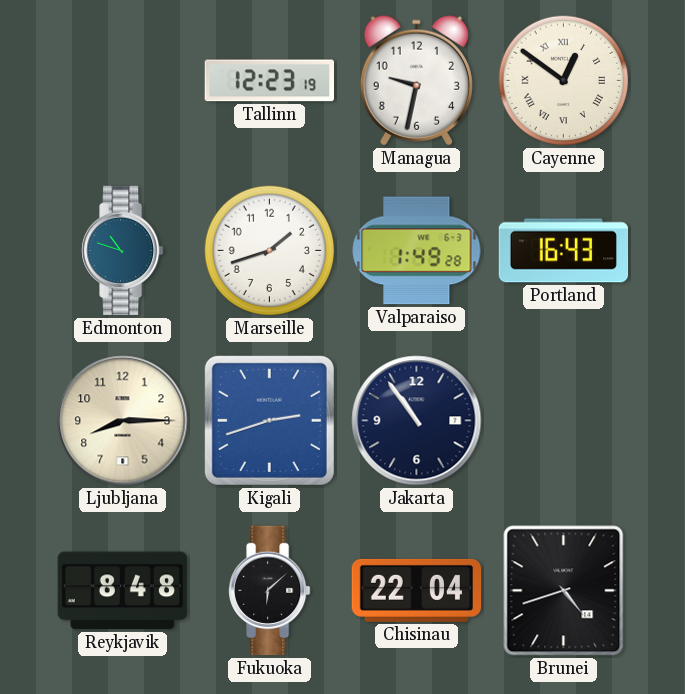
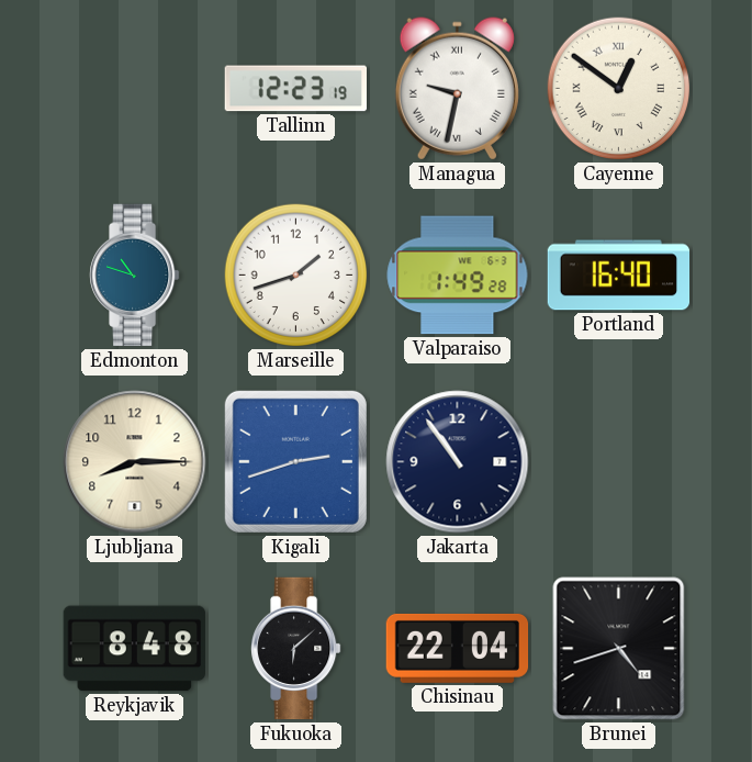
Managua numerals: Arabic -> Roman
Portland: 16:43 -> 16:40
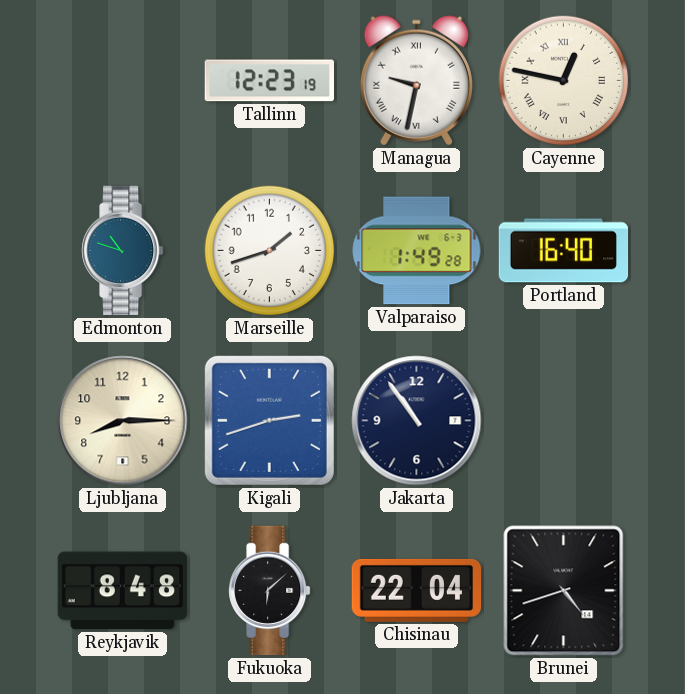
Cayenne: 12:51 -> 12:47
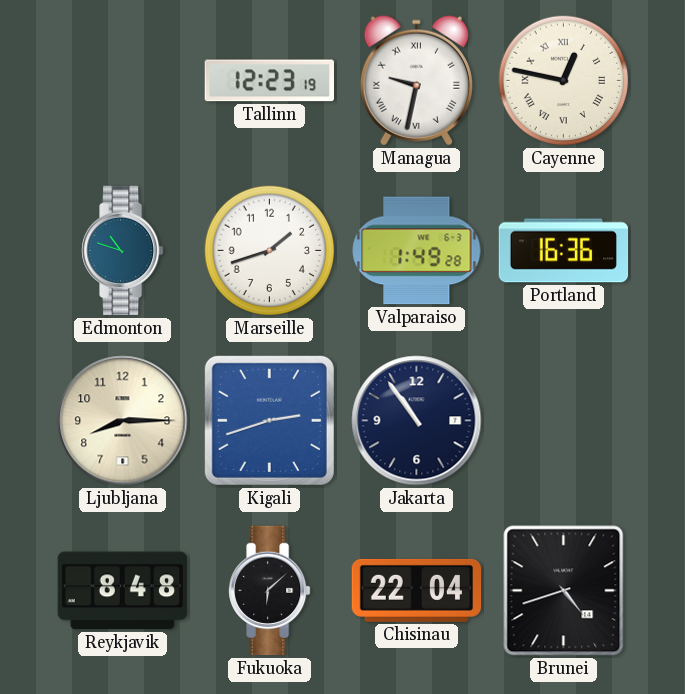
Portland: 16:40 -> 16:36
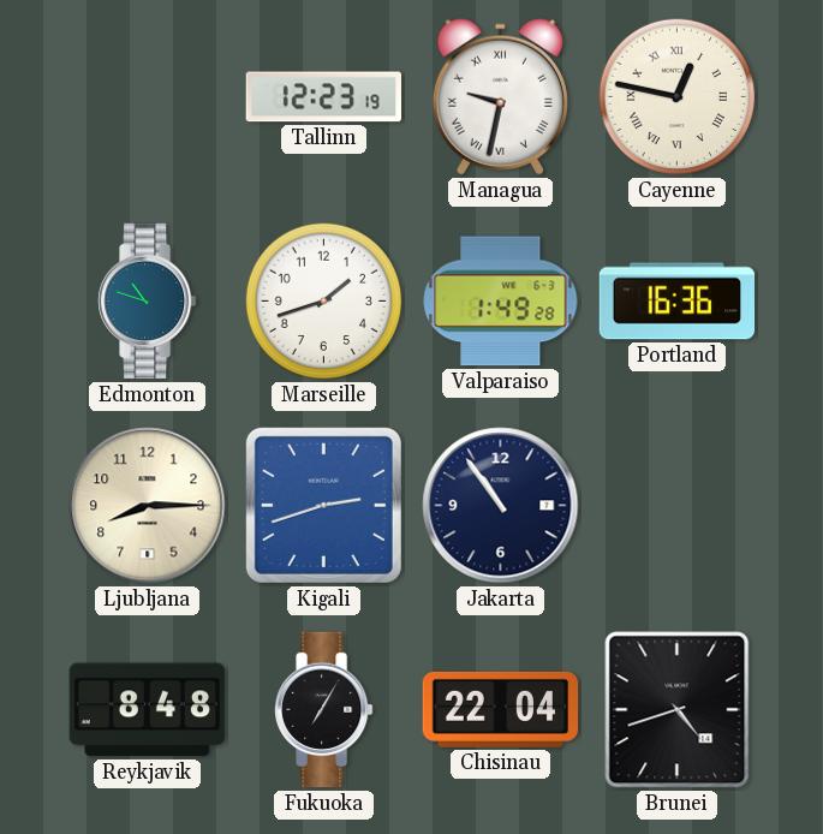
Fukuoka: 6:08 -> 7:05
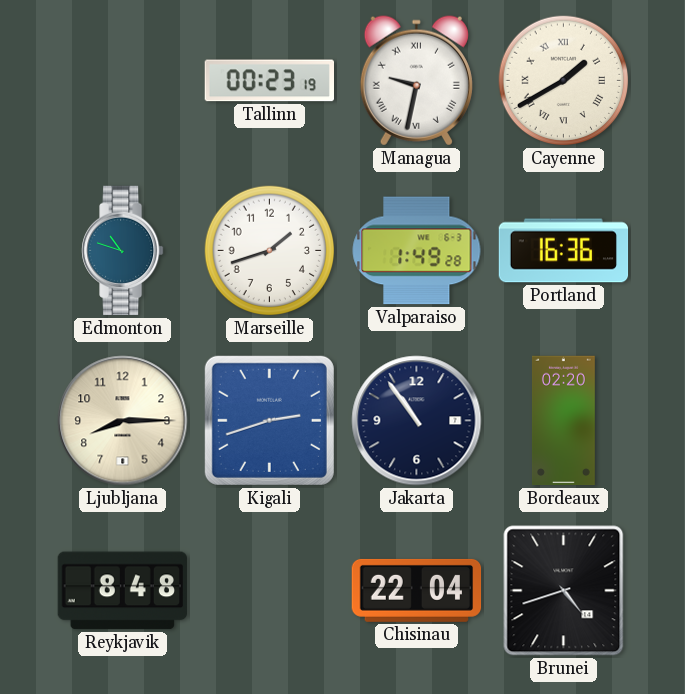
Tallinn: 12:23 -> 00:23
Cayenne: 12:47 -> 1:40
Bordeaux: none -> 02:20
Fukuoka: 7:05 -> none
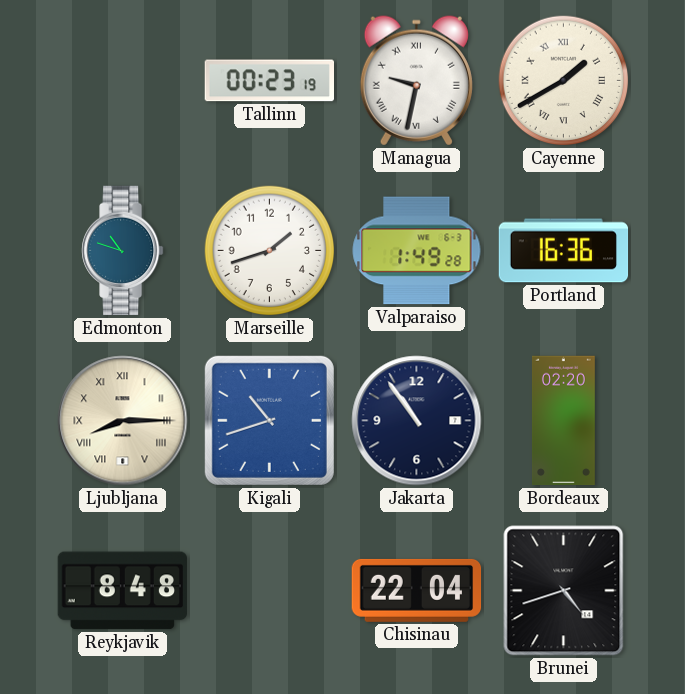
Ljubljana numerals: Arabic -> Roman
Kigali: 2:42 -> 10:42
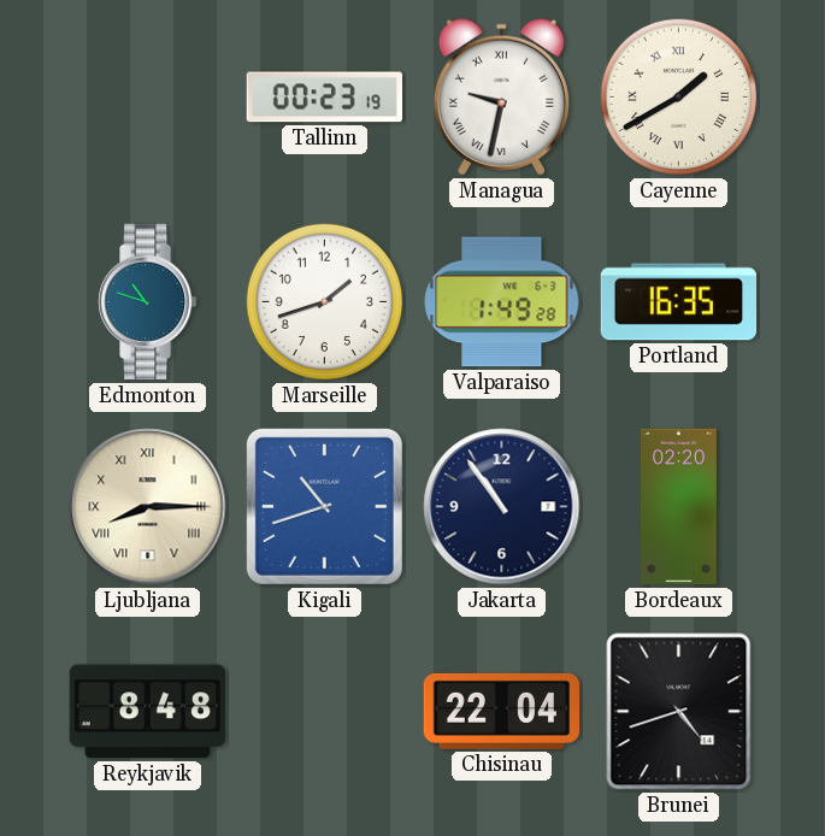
Portland: 16:36 -> 16:35
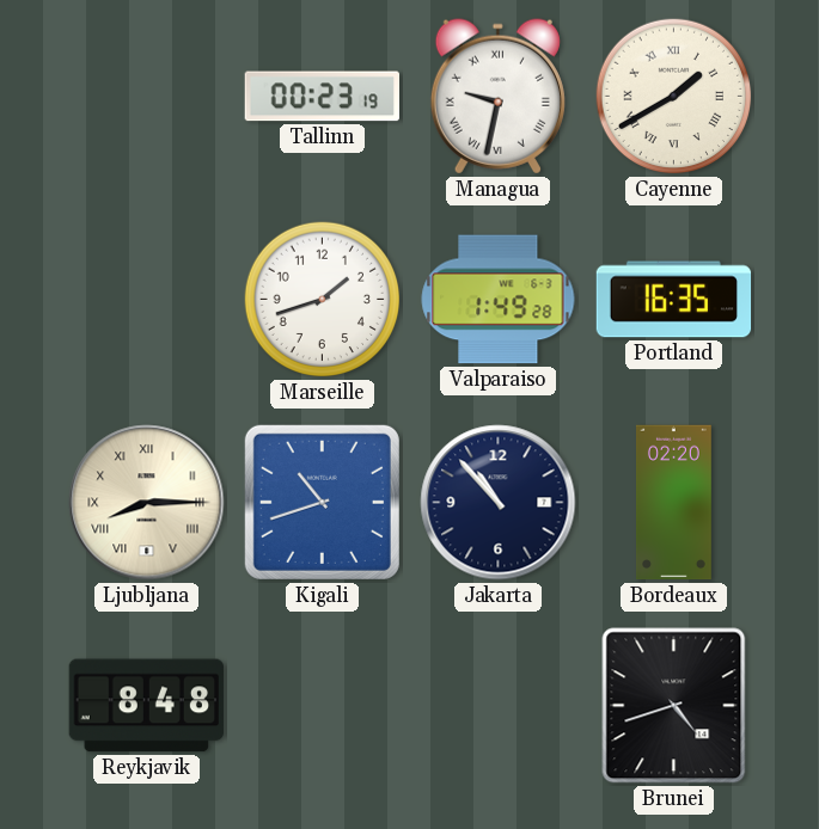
Edmonton: 10:48 -> none
Jakarta: 10:54 -> 10:53
Chisinau: 22:04 -> none
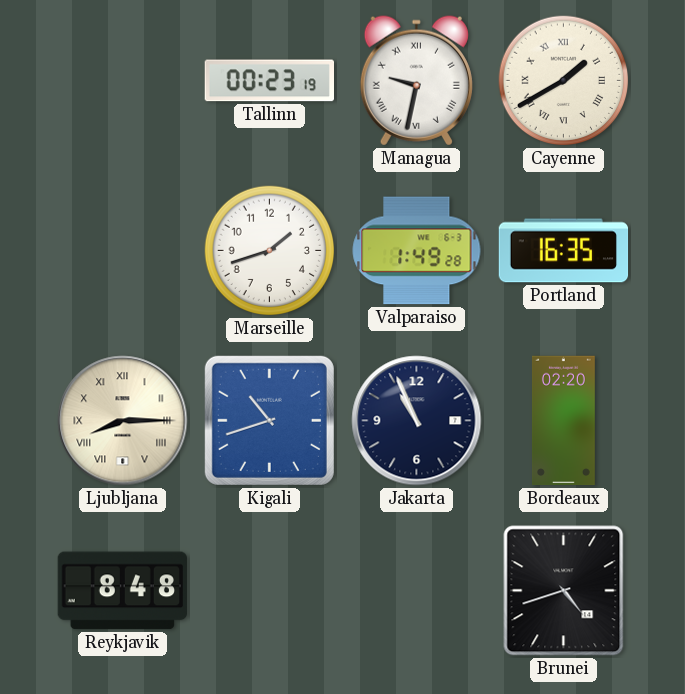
Jakarta: 10:53 -> 10:56
